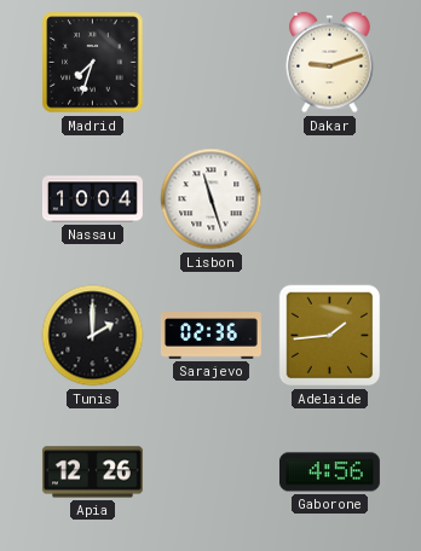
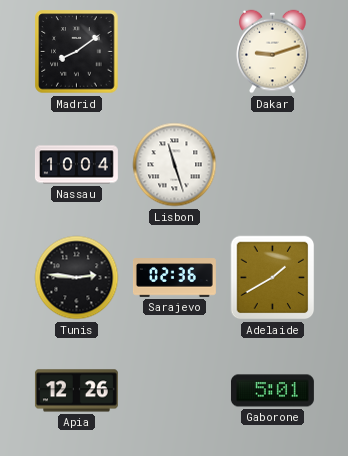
Madrid: 7:33 -> 8:09
Tunis: 2:00 -> 2:46
Adelaide: 1:44 -> 1:40
Gaborone: 4:56 -> 5:01
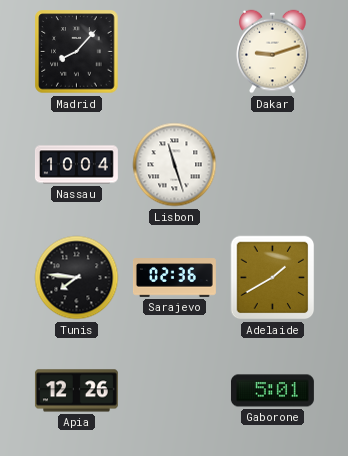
Madrid: 8:09 -> 8:07
Tunis: 2:46 -> 7:46
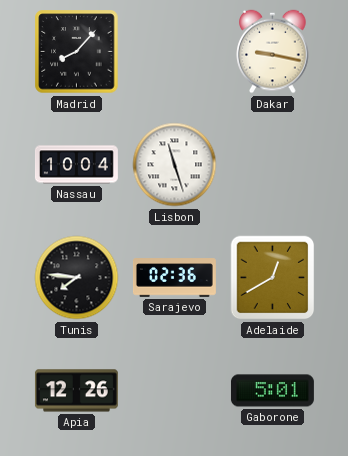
Dakar: 9:12 -> 9:17
Adelaide: 1:40 -> 12:40
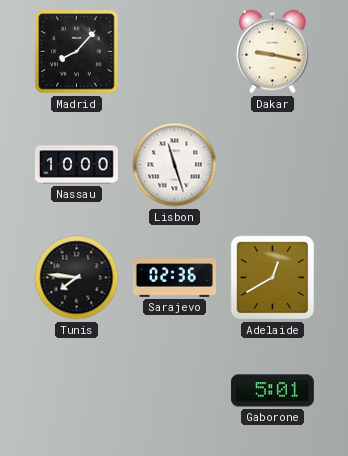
Nassau: 10:04 -> 10:00
Apia: 12:26 -> none
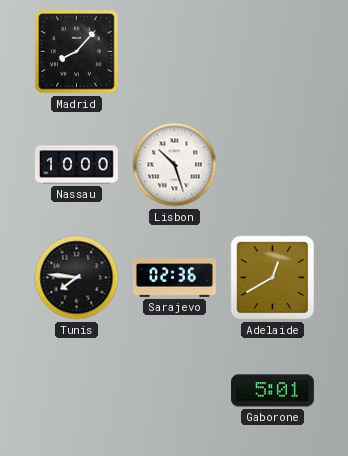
Dakar: 9:17 -> none
Lisbon: 11:27 -> 10:27
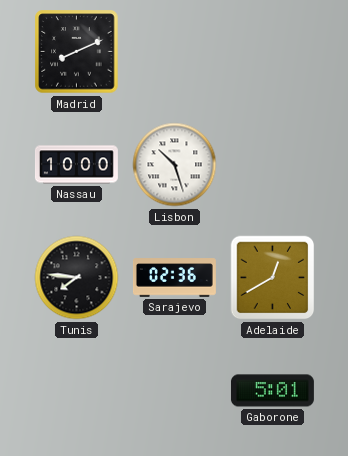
Madrid: 8:07 -> 8:11
